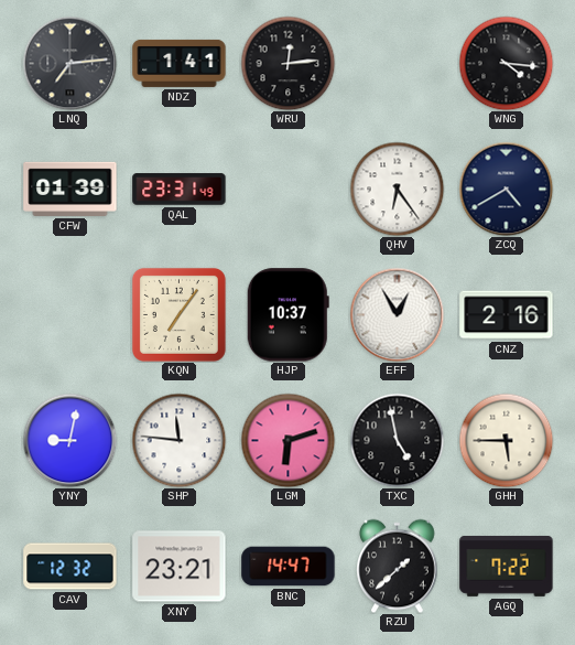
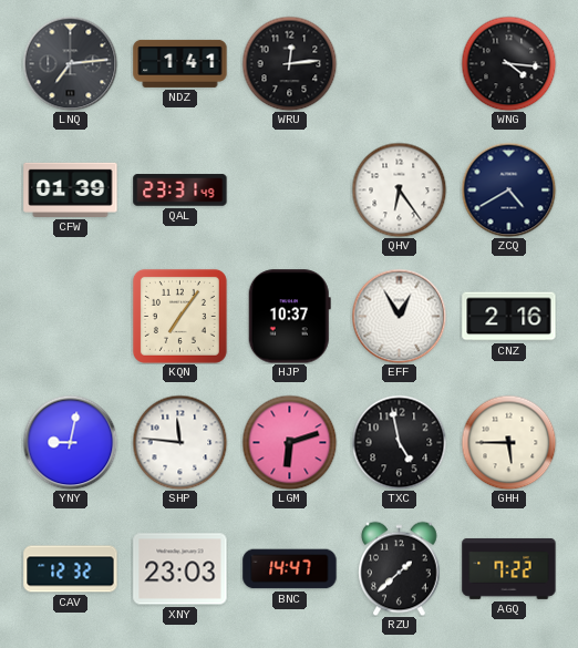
XNY: 23:21 -> 23:03
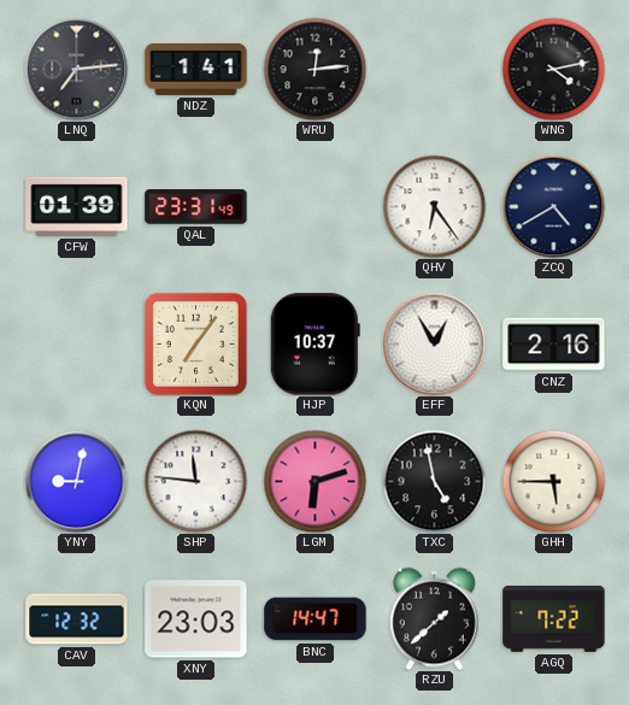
WNG: 4:16 -> 4:13
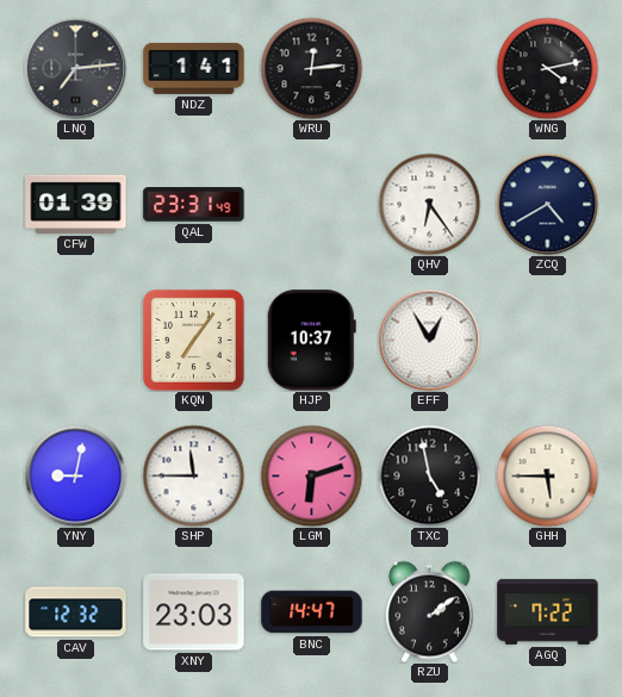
CNZ: 2:16 -> none
SHP: 11:46 -> 11:45
RZU: 1:38 -> 2:09
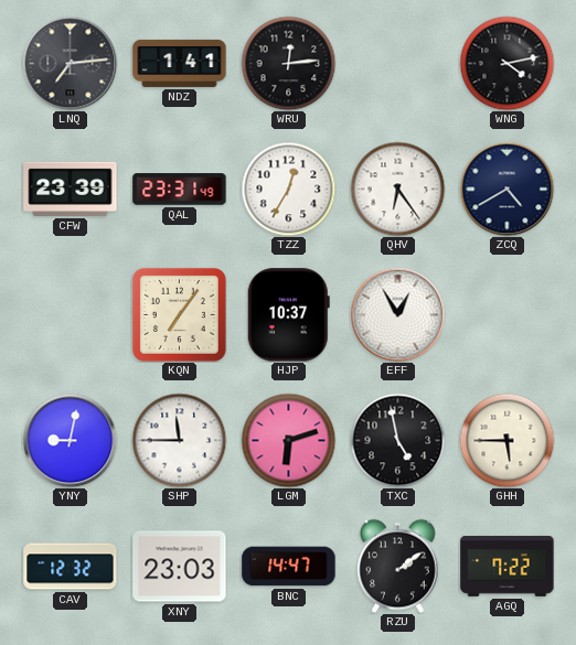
CFW: 01:39 -> 23:39
TZZ: none -> 12:35
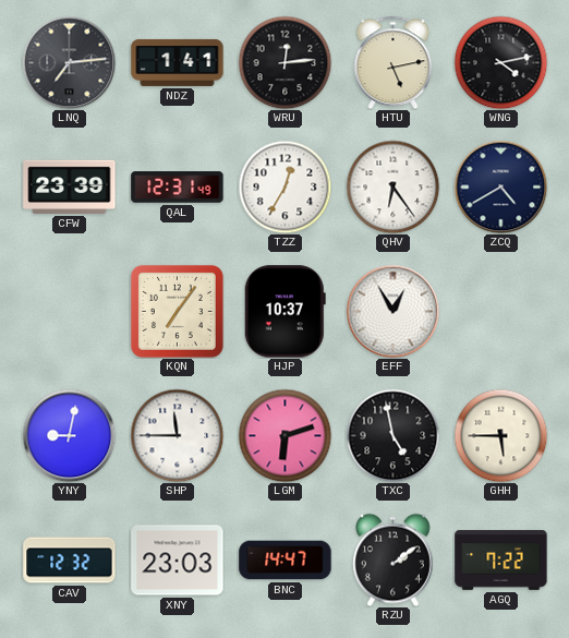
HTU: none -> 5:13
QAL: 23:31 -> 12:31
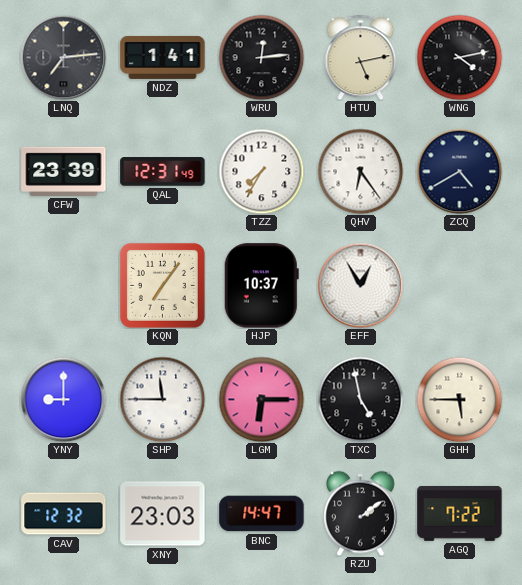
TZZ: 12:35 -> 7:35
YNY: 9:02 -> 9:00
LGM: 6:12 -> 6:15
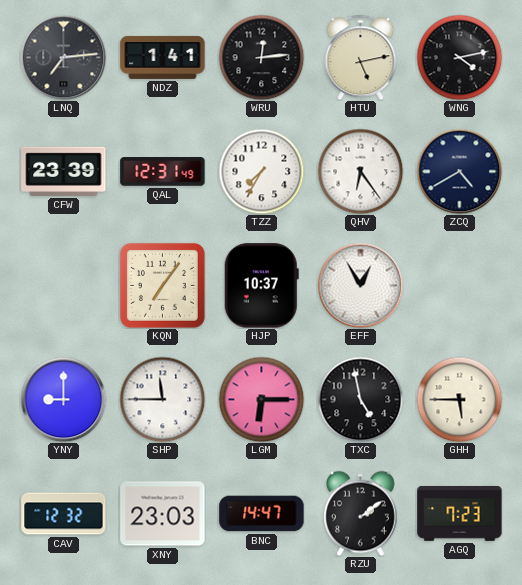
AGQ: 7:22 -> 7:23
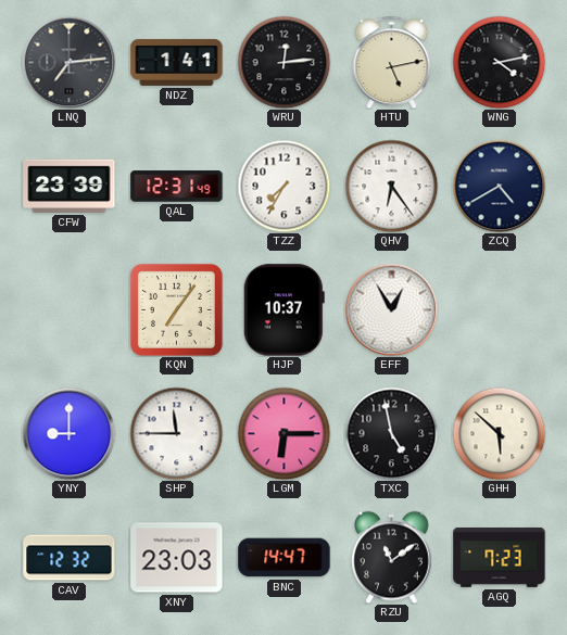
GHH: 5:45 -> 5:52
RZU: 2:09 -> 11:09
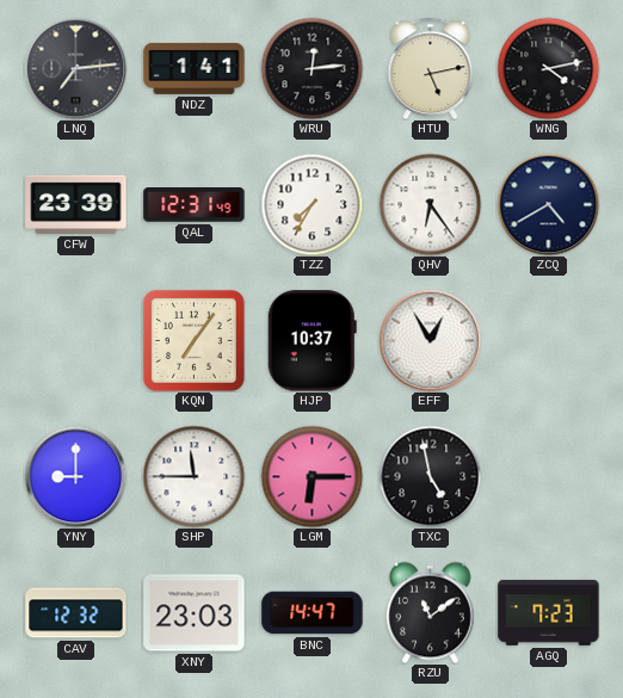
GHH: 5:52 -> none
